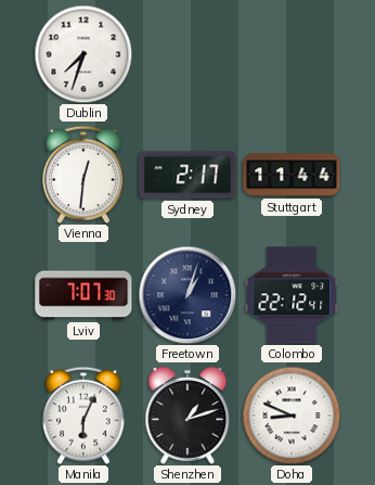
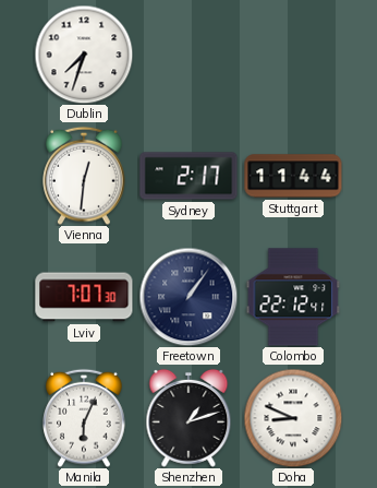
Freetown: 1:03 -> 1:06
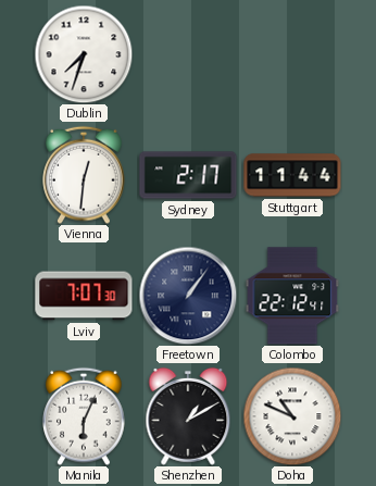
Shenzhen: 1:12 -> 1:10
Doha: 8:49 -> 10:49
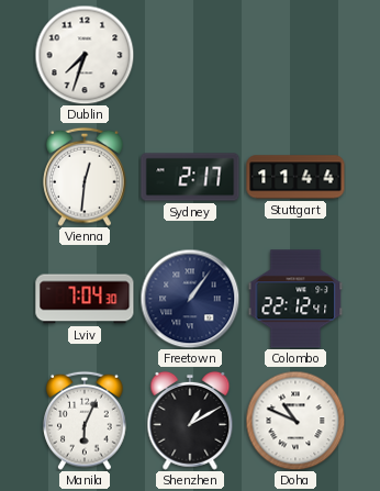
Lviv: 7:07 -> 7:04
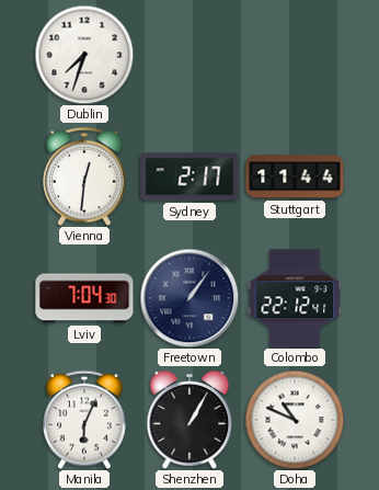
Shenzhen: 1:10 -> 1:05
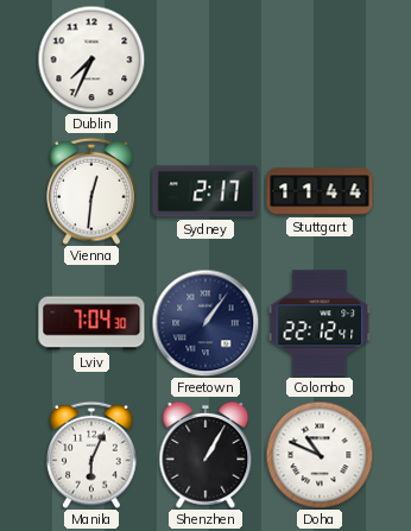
Dublin: 7:33 -> 7:34
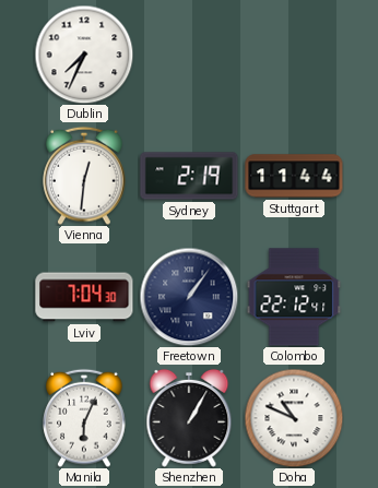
Sydney: 2:17 -> 2:19
